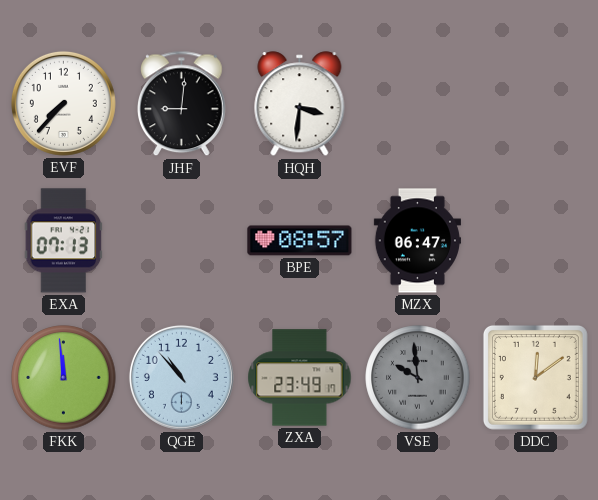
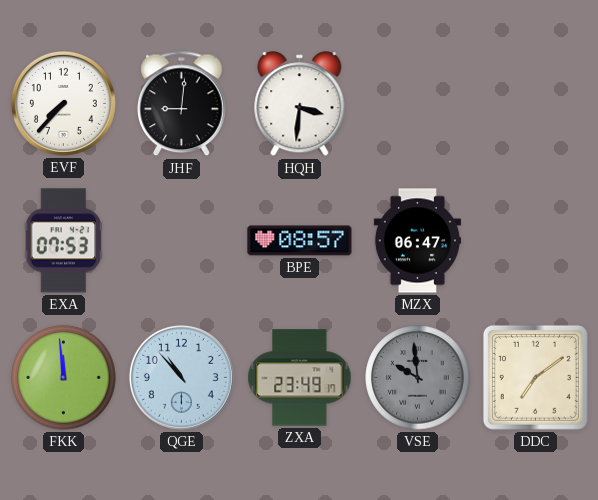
EXA: 07:13 -> 07:53
DDC: 12:09 -> 7:09
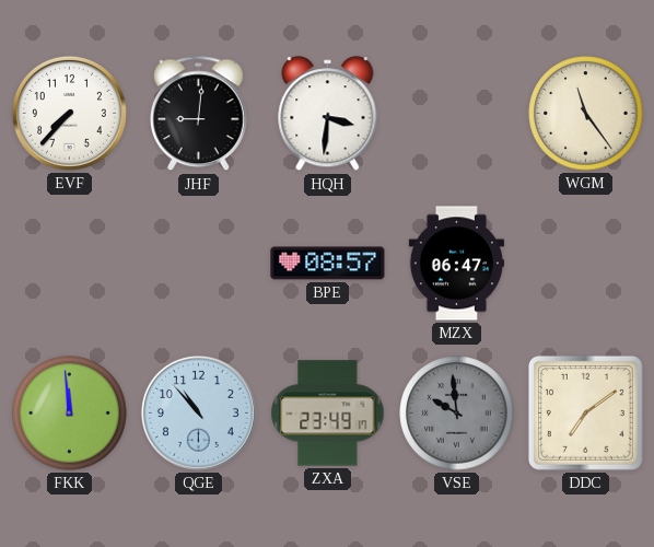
WGM: none -> 11:24
EXA: 07:53 -> none
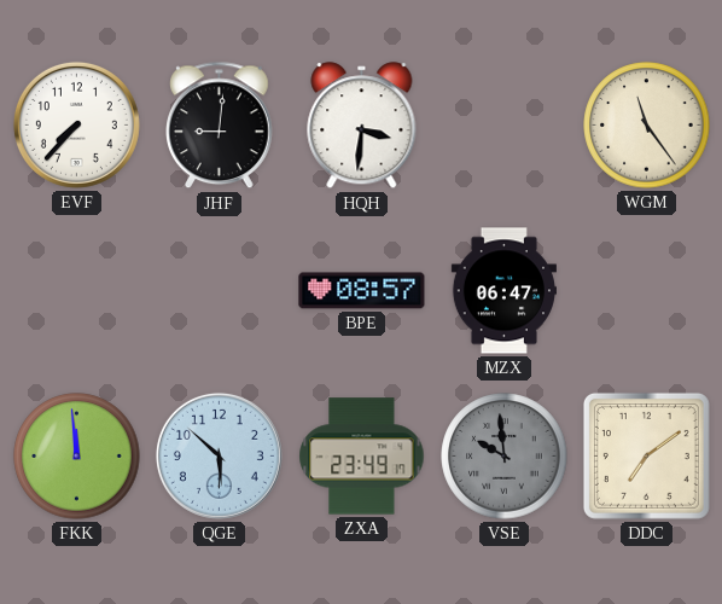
QGE: 10:53 -> 5:52
